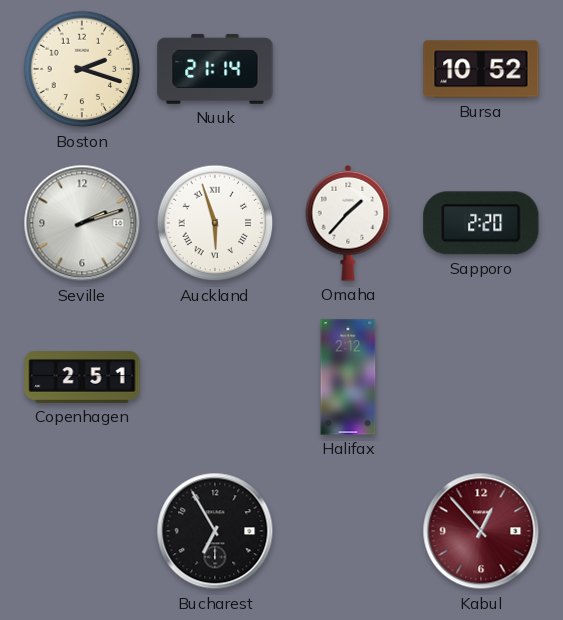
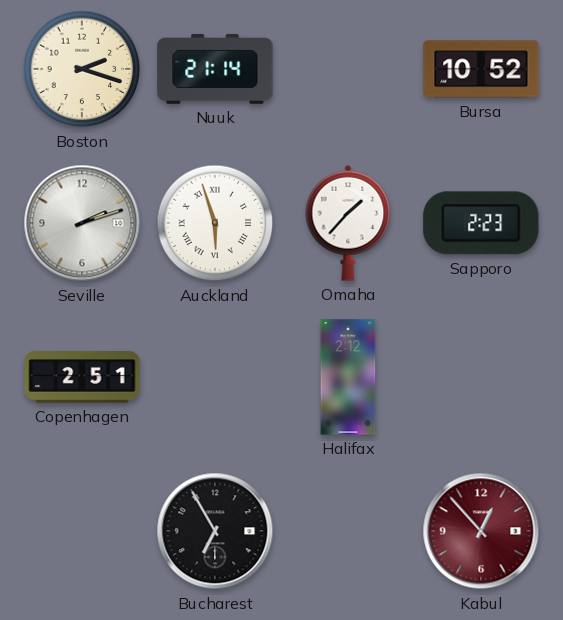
Sapporo: 2:20 -> 2:23
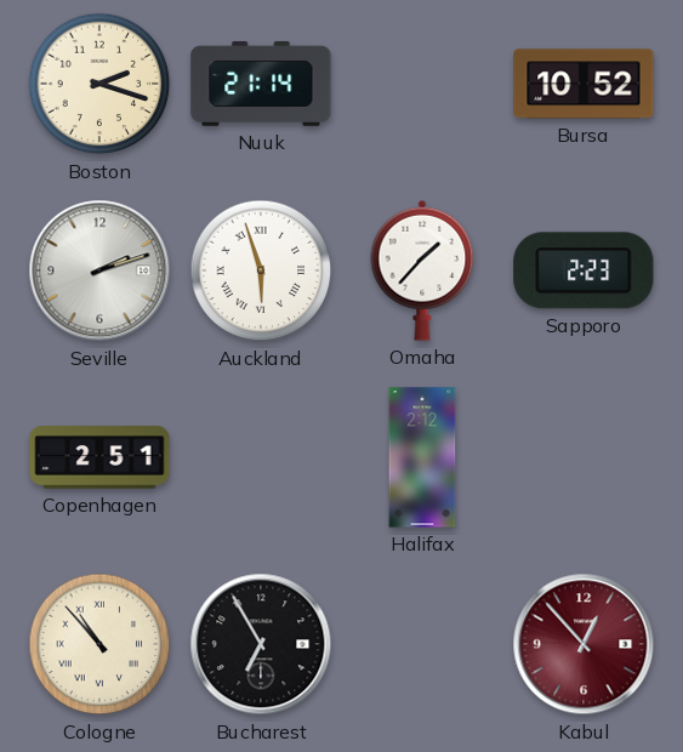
Cologne: none -> 10:53
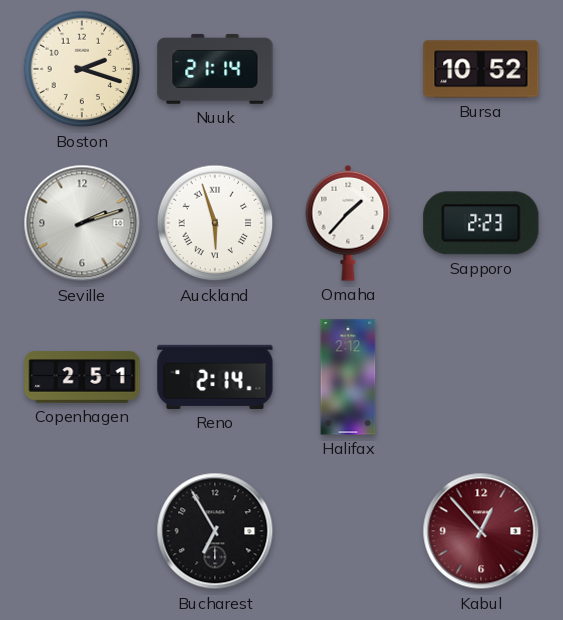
Reno: none -> 2:14
Cologne: 10:53 -> none
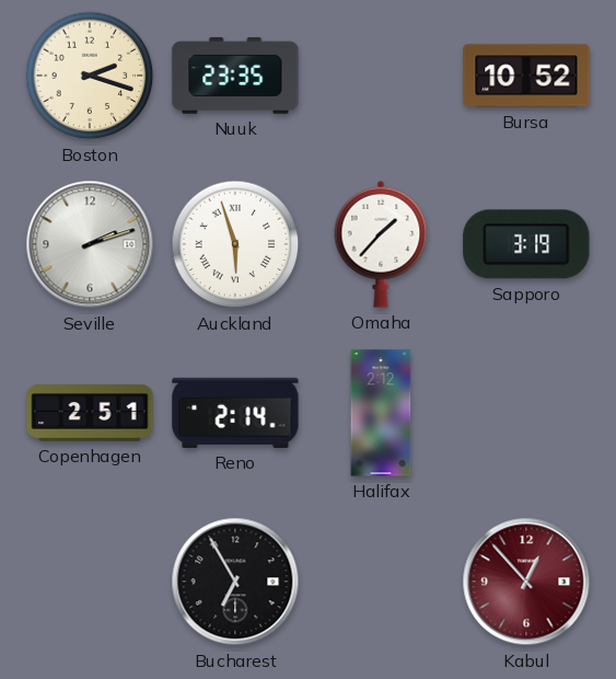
Nuuk: 21:14 -> 23:35
Sapporo: 2:23 -> 3:19
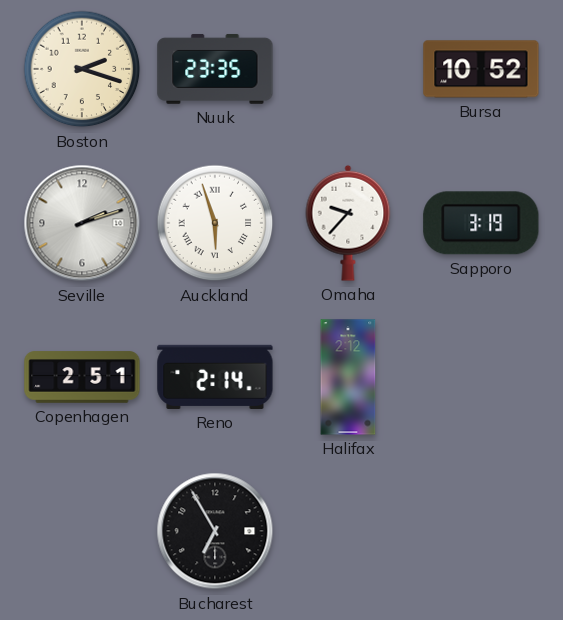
Omaha: 1:37 -> 9:37
Kabul: 12:53 -> none
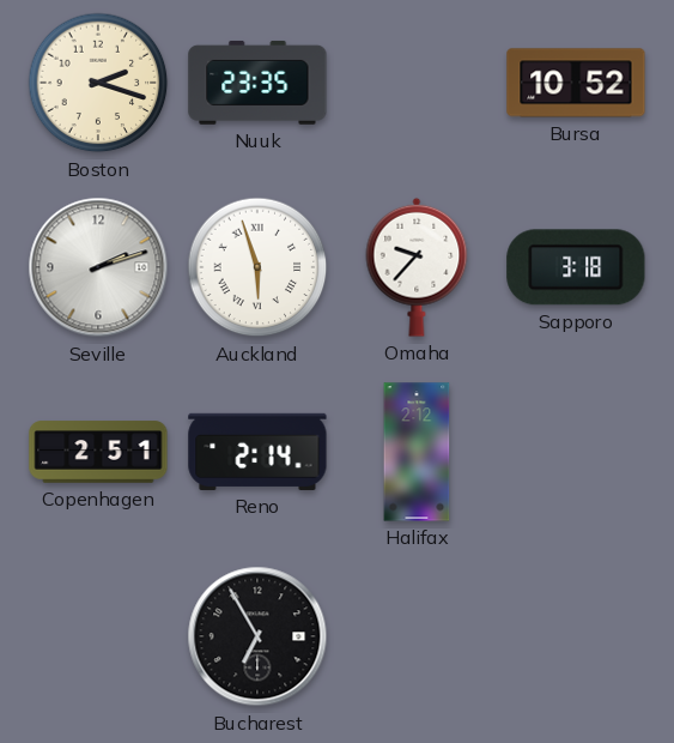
Sapporo: 3:19 -> 3:18
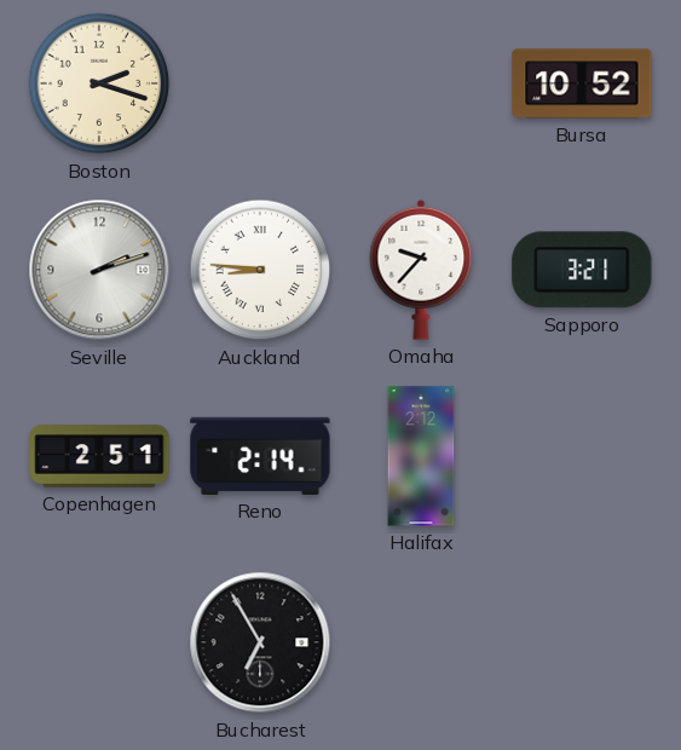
Nuuk: 23:35 -> none
Auckland: 5:57 -> 8:46
Sapporo: 3:18 -> 3:21
